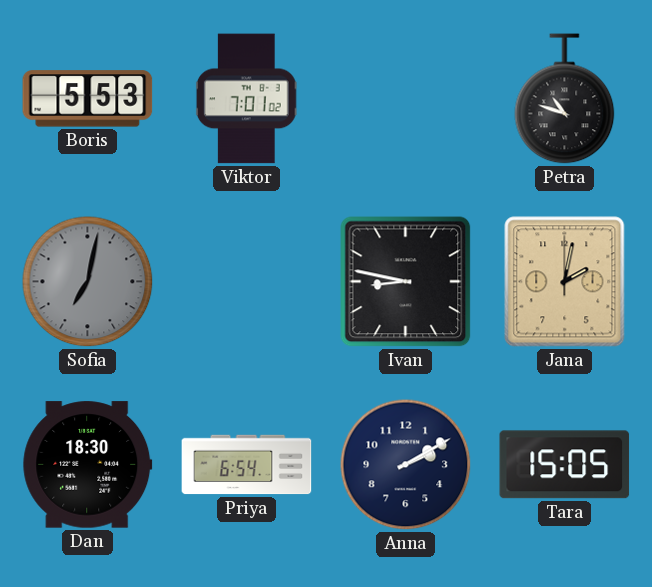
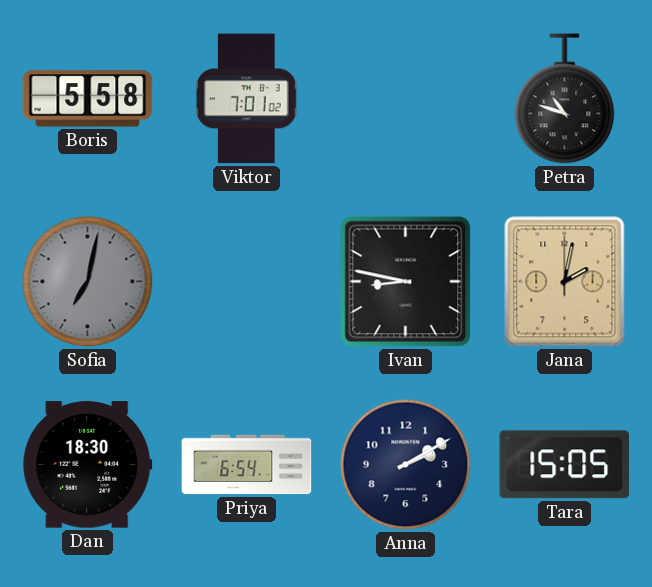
Boris: 5:53 -> 5:58
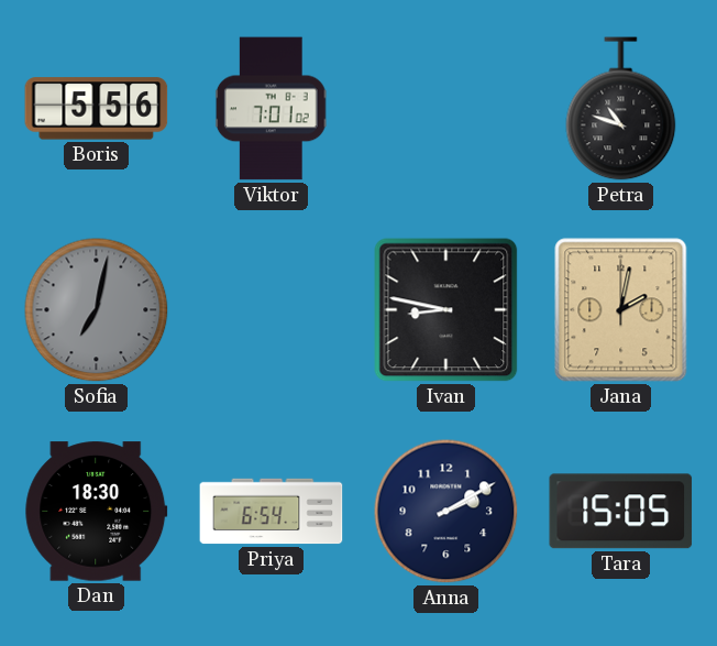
Boris: 5:58 -> 5:56
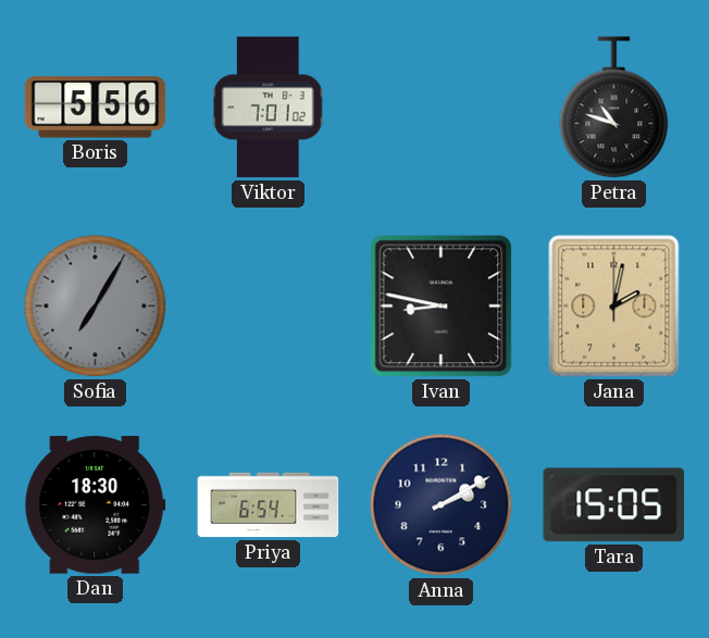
Sofia: 7:02 -> 7:05
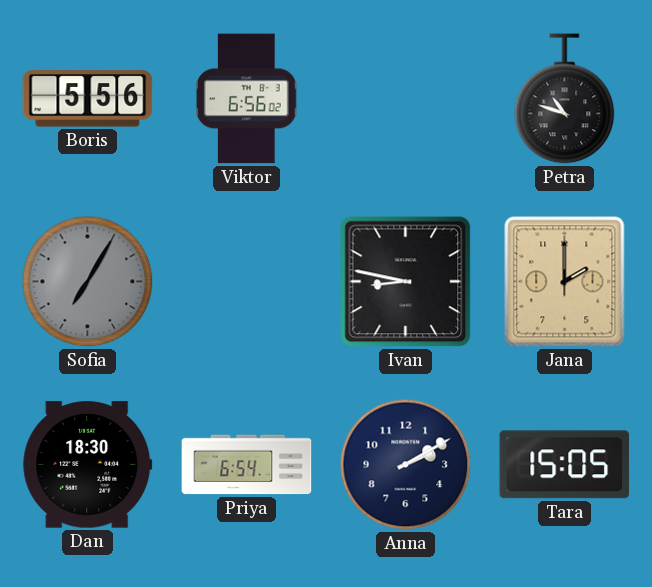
Viktor: 7:01 -> 6:56
Jana: 2:02 -> 2:00
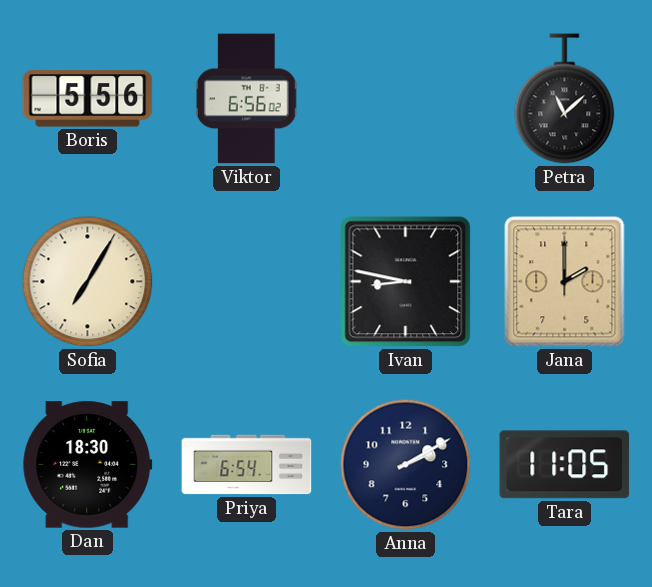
Petra: 10:48 -> 11:08
Sofia dial: grey -> cream
Tara: 15:05 -> 11:05
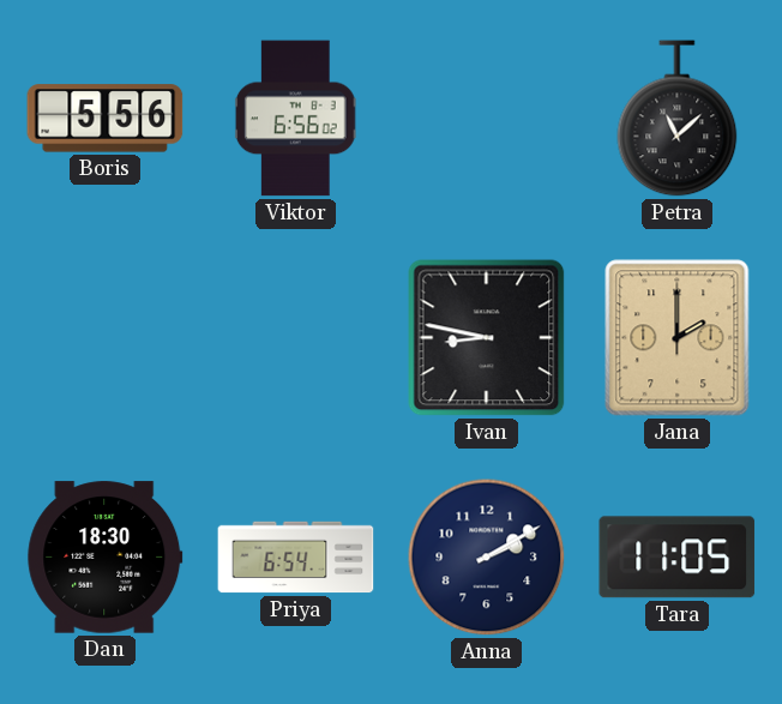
Sofia: 7:05 -> none
